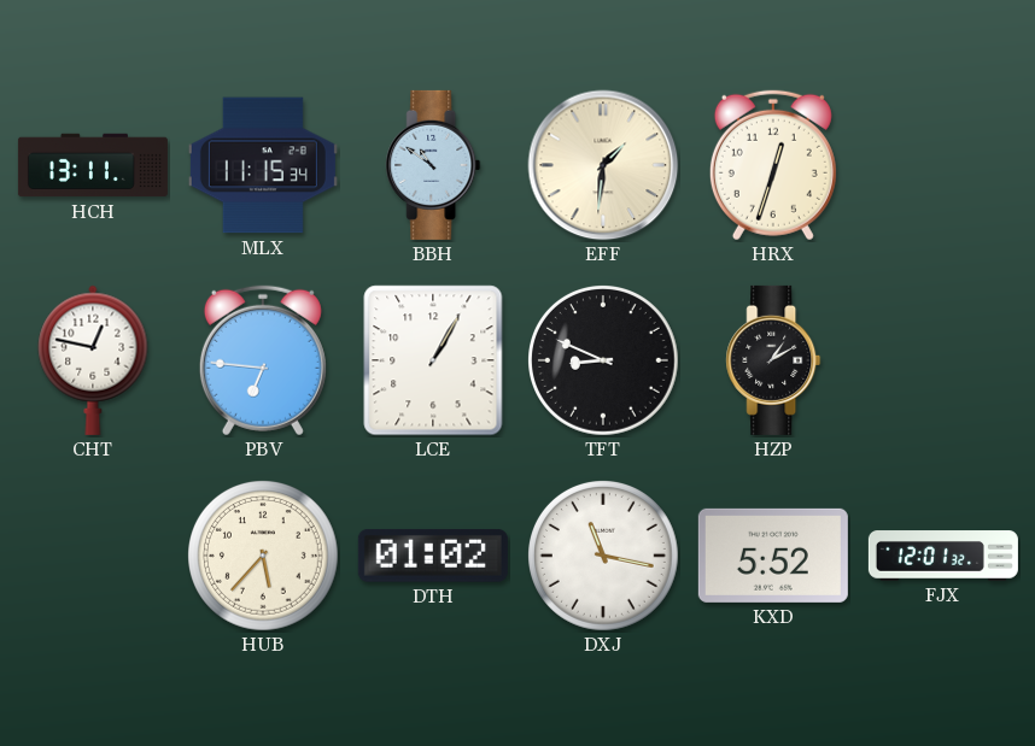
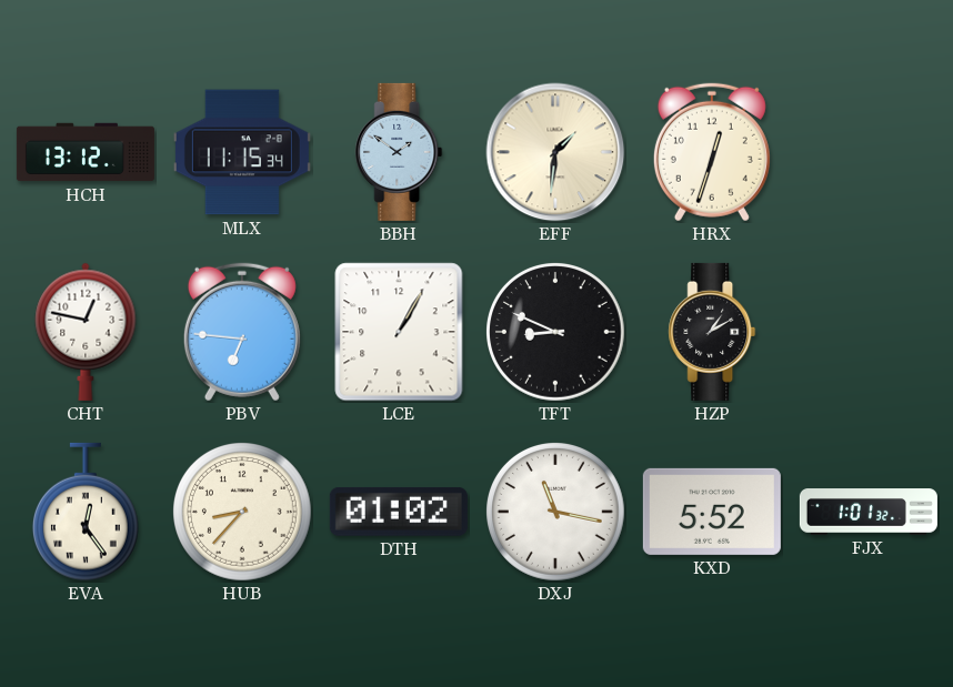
HCH: 13:11 -> 13:12
BBH: 10:51 -> 1:51
EVA: none -> 12:24
HUB: 5:37 -> 8:37
FJX: 12:01 -> 1:01
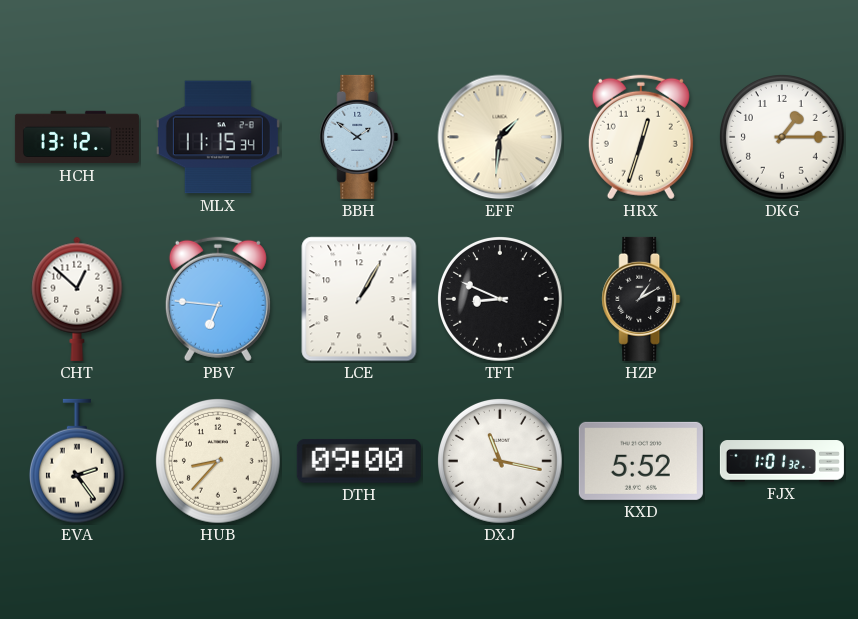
DKG: none -> 1:15
CHT: 12:47 -> 12:52
EVA: 12:24 -> 2:24
DTH: 01:02 -> 09:00
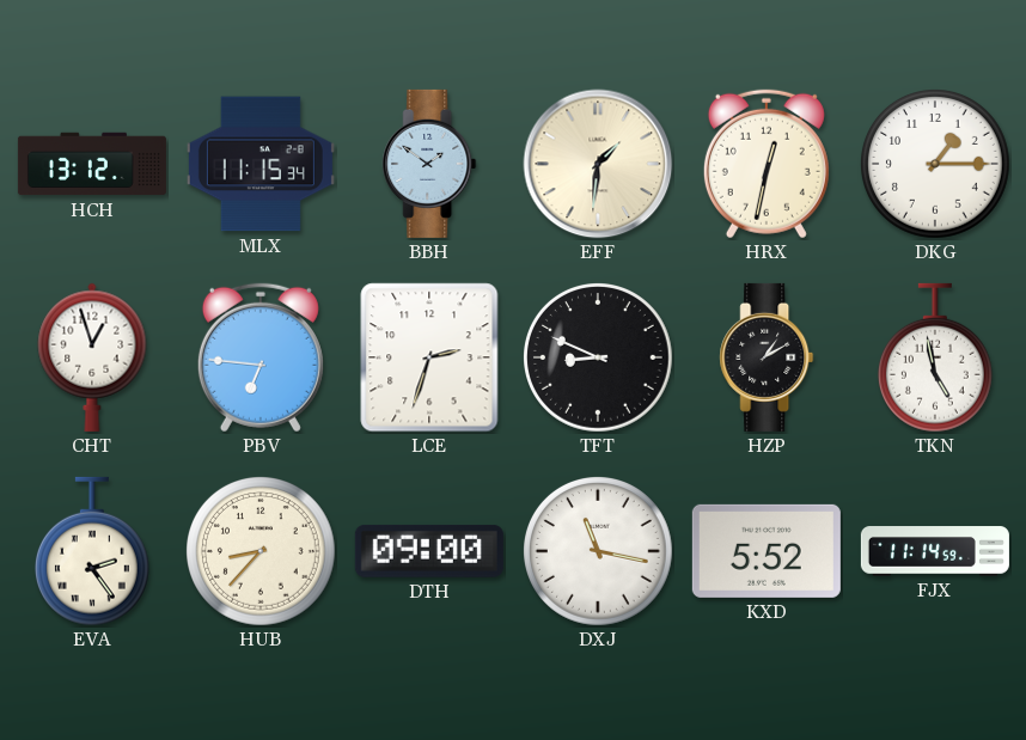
HRX: 12:33 -> 12:32
CHT: 12:52 -> 12:57
LCE: 1:05 -> 2:33
TKN: none -> 4:58
FJX: 1:01 -> 11:14
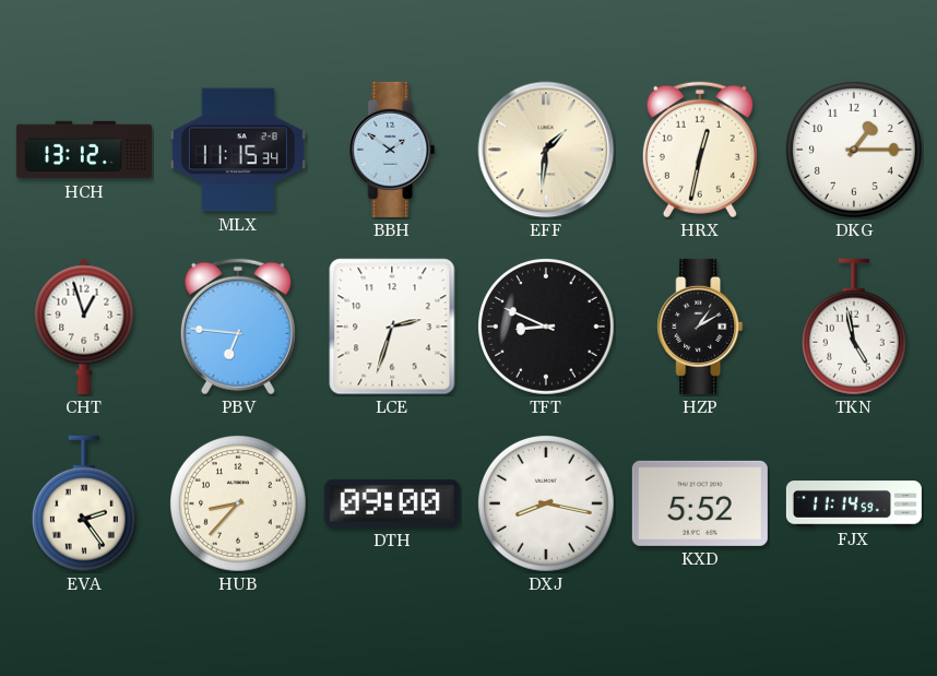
DXJ: 11:17 -> 8:17
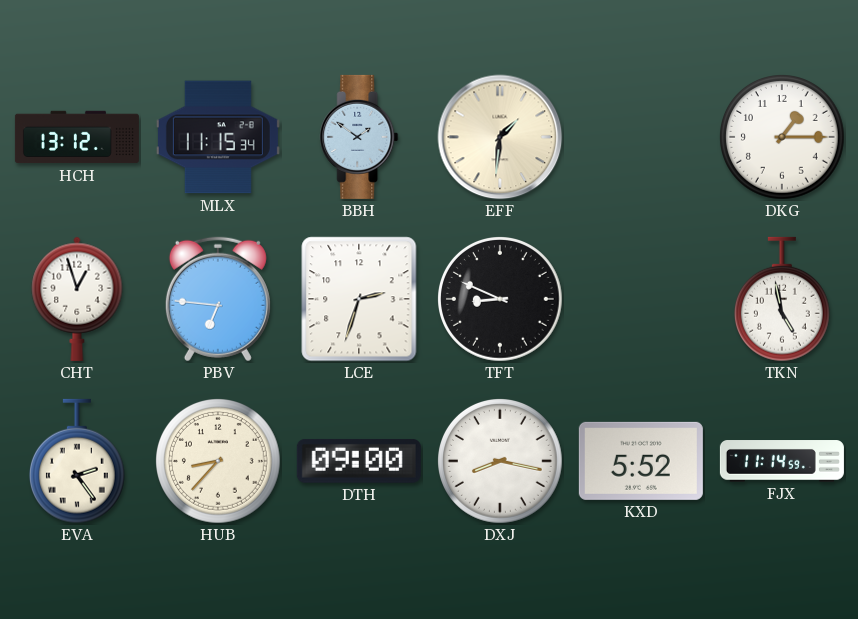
HRX: 12:32 -> none
HZP: 1:10 -> none
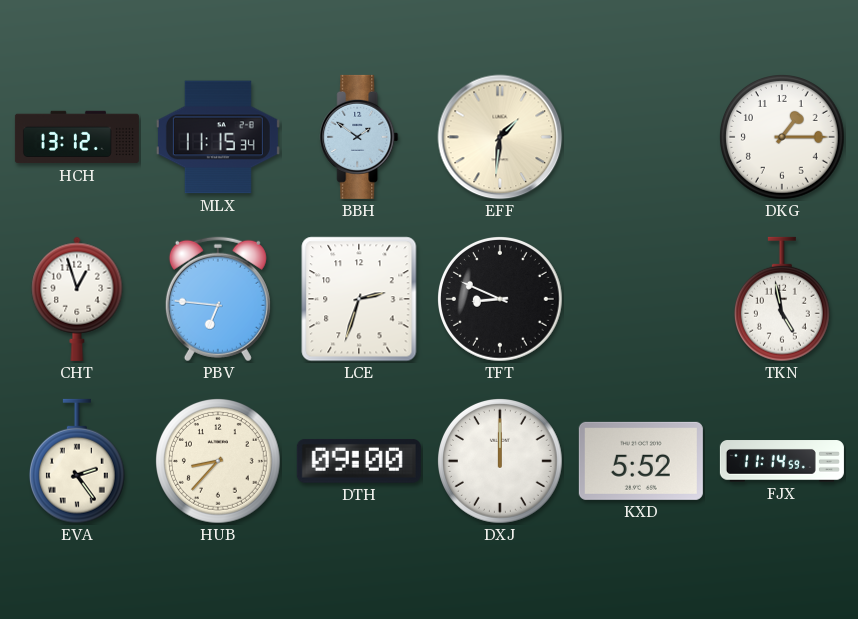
DXJ: 8:17 -> 12:00
